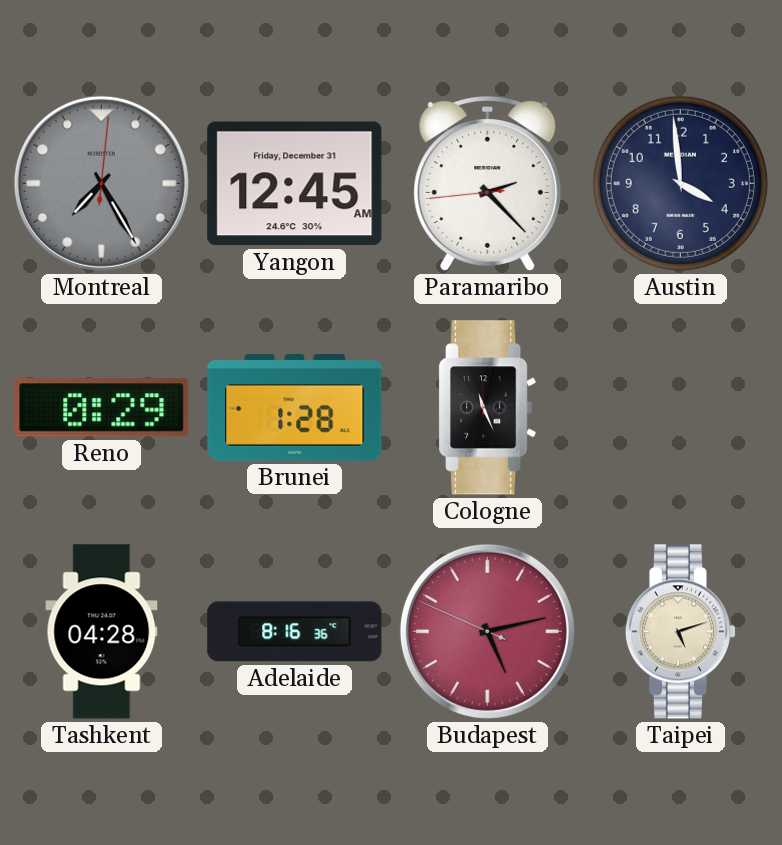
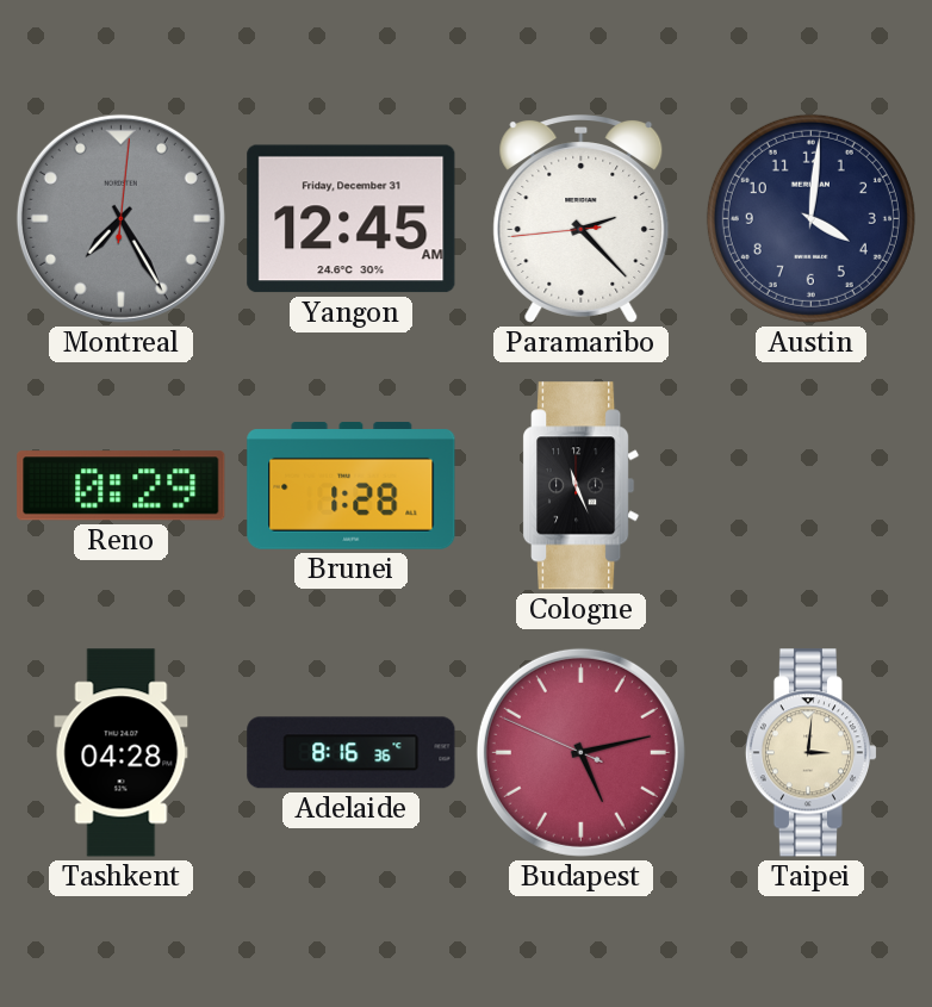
Austin: 3:59 -> 4:01
Taipei: 5:12 -> 3:01
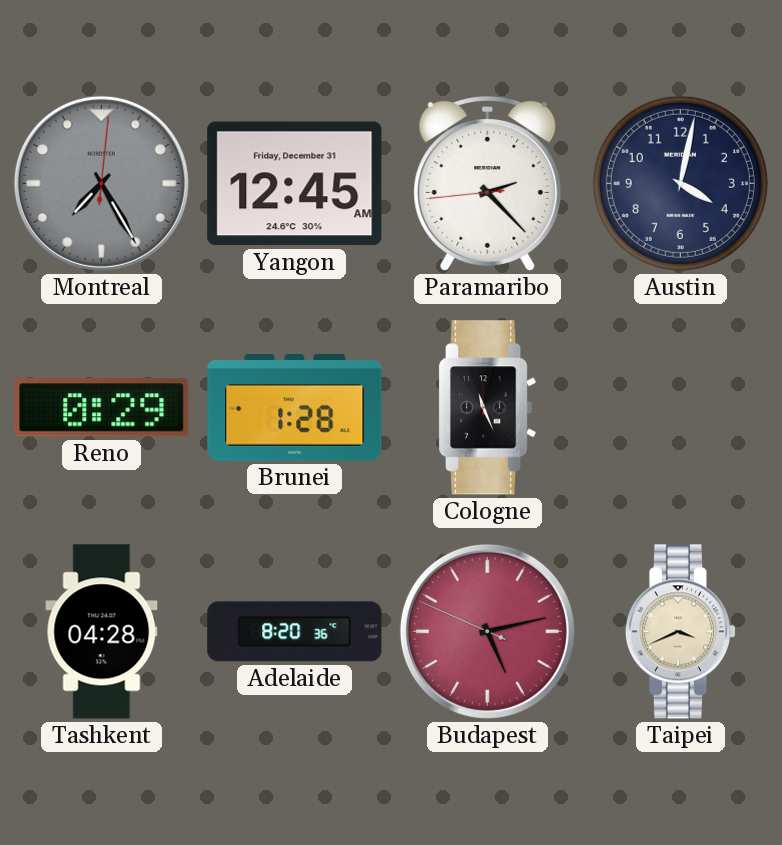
Austin: 4:01 -> 4:02
Adelaide: 8:16 -> 8:20
Taipei: 3:01 -> 3:41
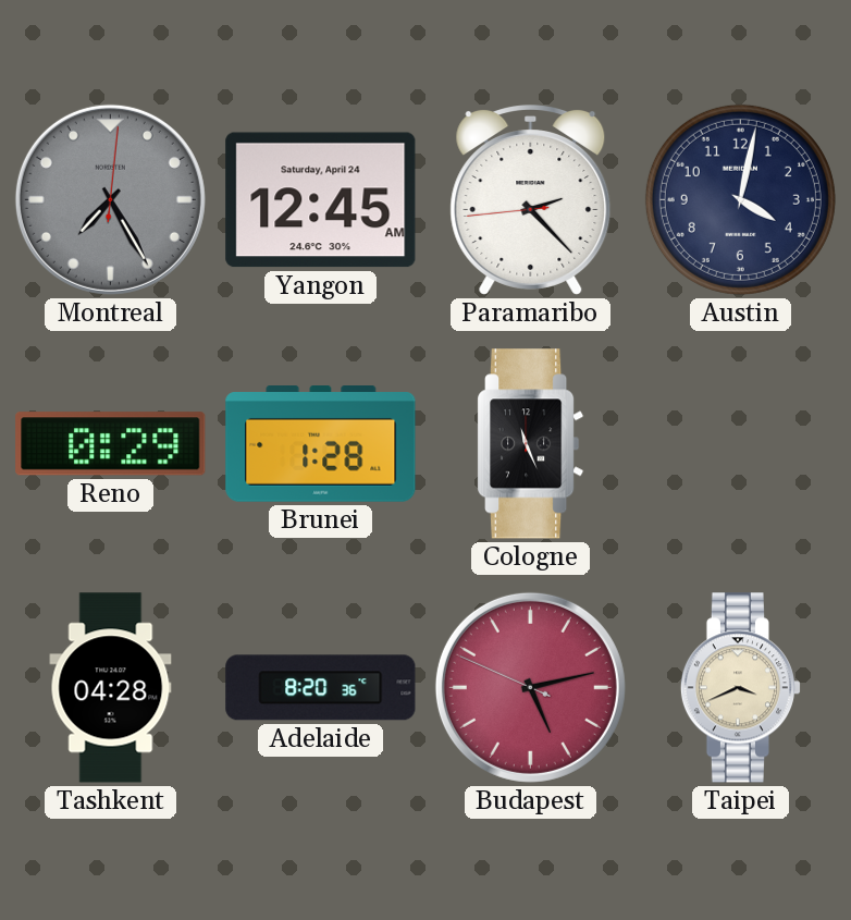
Yangon date: Friday, December 31 -> Saturday, April 24
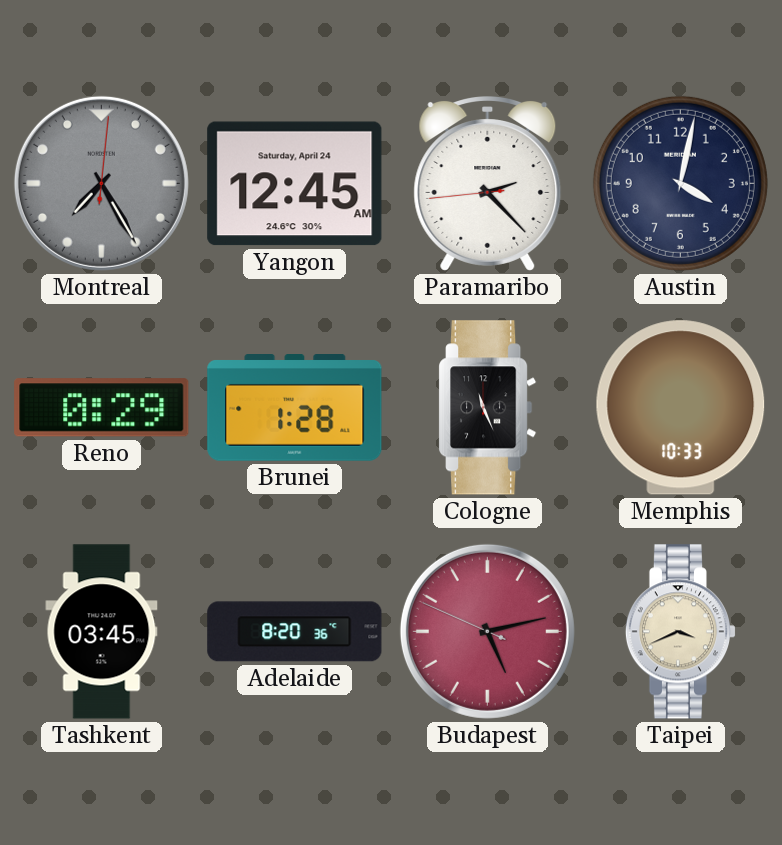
Memphis: none -> 10:33
Tashkent: 04:28 -> 03:45
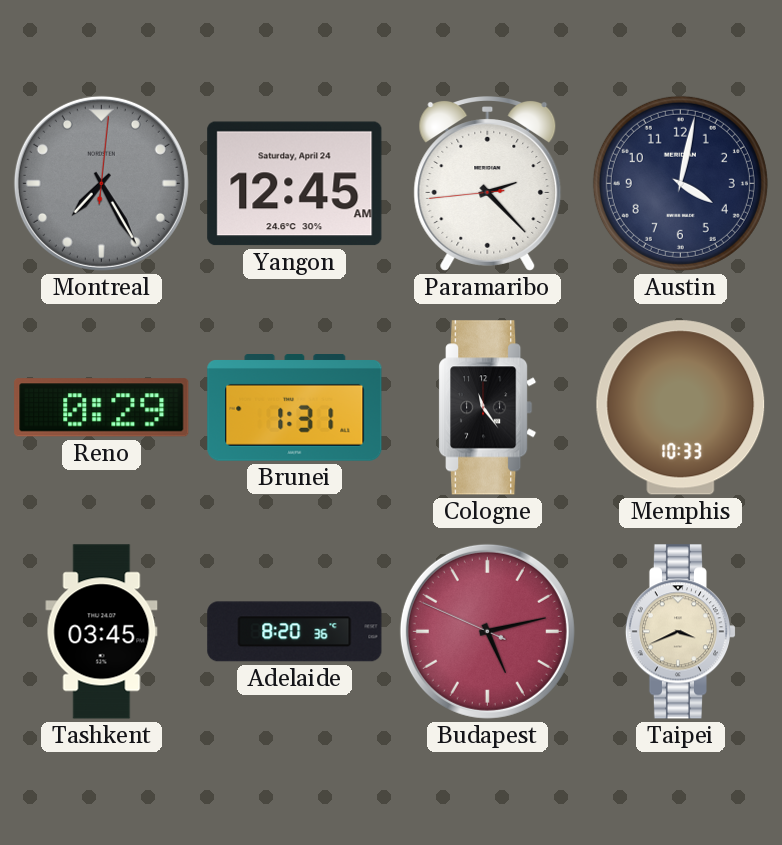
Brunei: 1:28 -> 1:31
Cologne: 11:26 -> 11:24
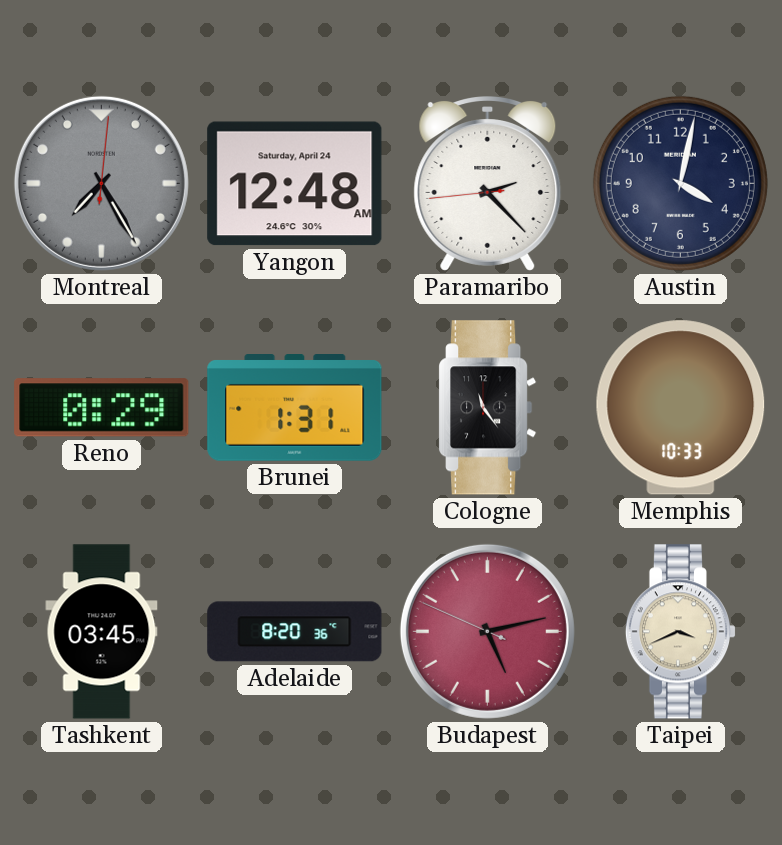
Yangon: 12:45 -> 12:48
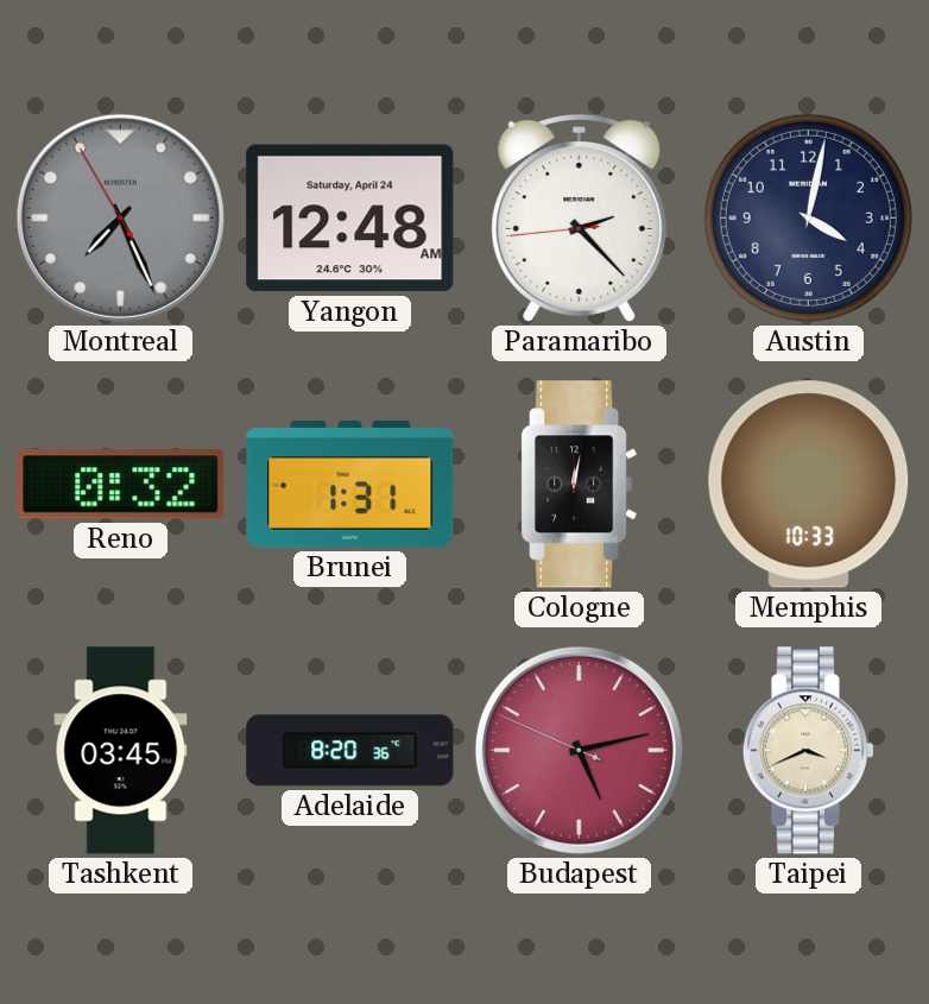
Montreal: 7:25:01 -> 7:25:55
Reno: 0:29 -> 0:32
Cologne: 11:24 -> 12:02
